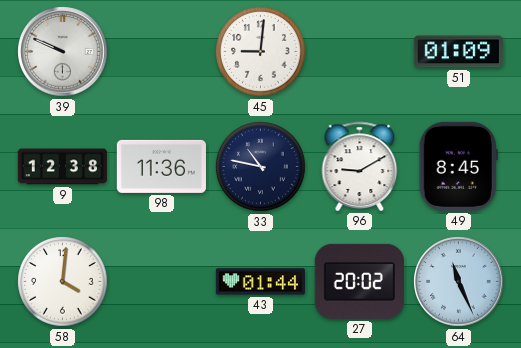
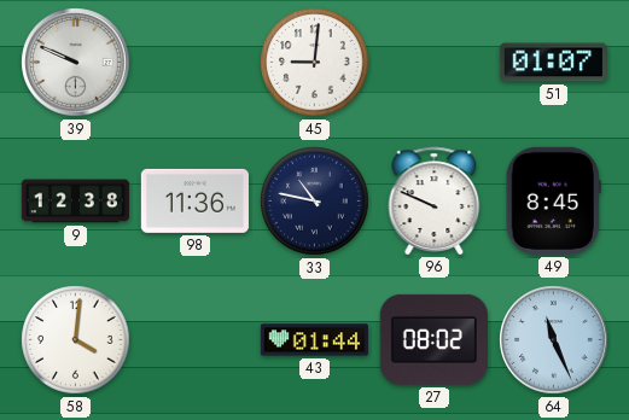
51: 01:09 -> 01:07
96: 9:10 -> 9:49
27: 20:02 -> 08:02
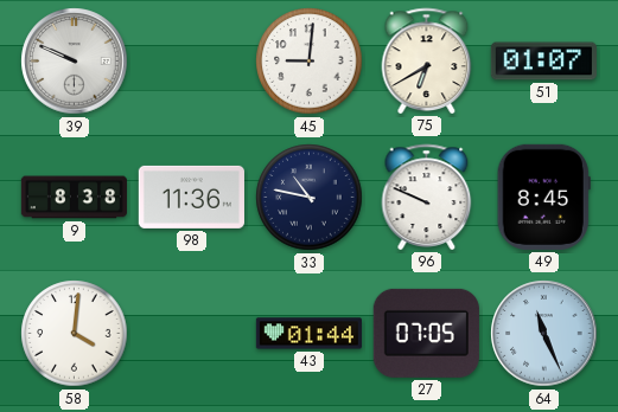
75: none -> 6:40
9: 12:38 -> 8:38
27: 08:02 -> 07:05
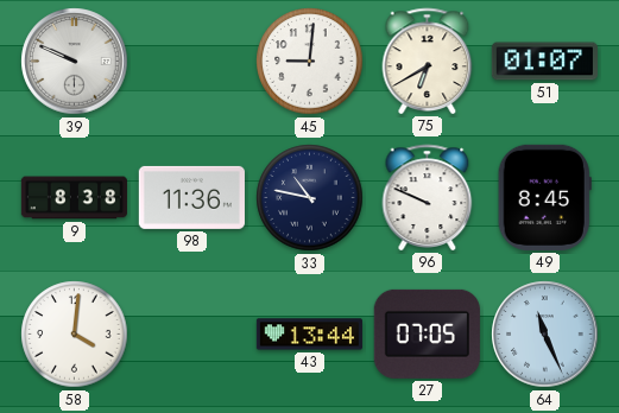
43: 01:44 -> 13:44
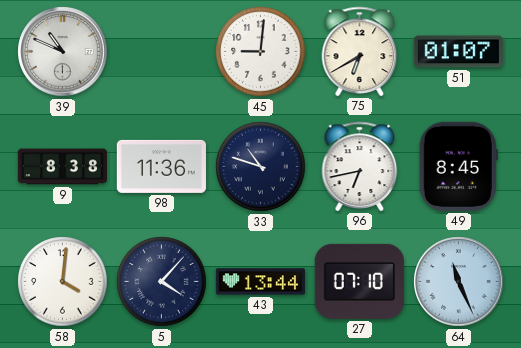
39: 9:49 -> 10:49
33: 10:47 -> 10:48
96: 9:49 -> 6:43
5: none -> 4:07
27: 07:05 -> 07:10
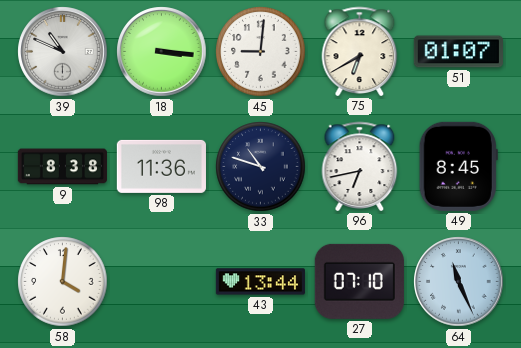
18: none -> 3:16
5: 4:07 -> none
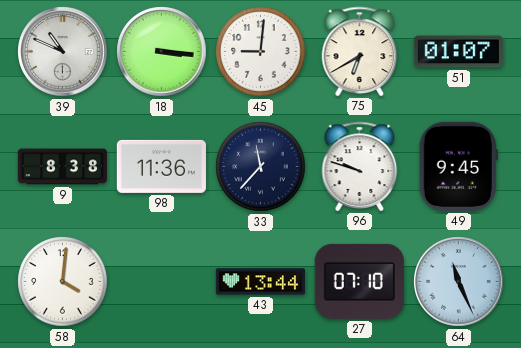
33: 10:48 -> 11:37
96: 6:43 -> 9:48
49: 8:45 -> 9:45
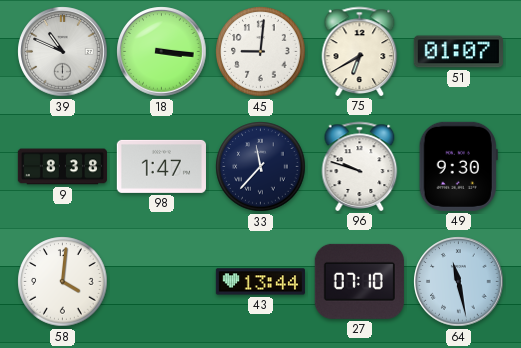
98: 11:36 -> 1:47
49: 9:45 -> 9:30
64: 11:26 -> 11:28
